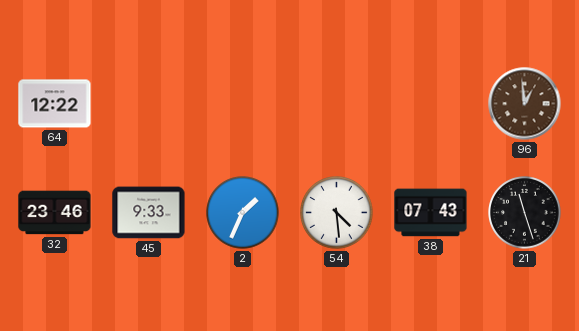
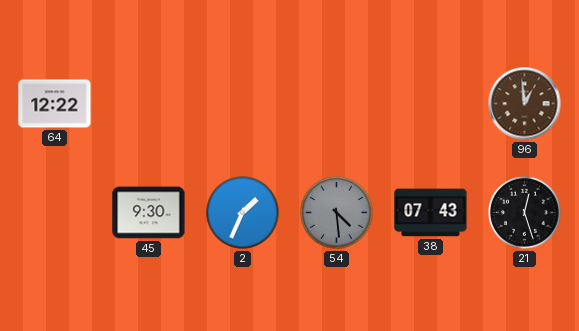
32: 23:46 -> none
45: 9:33 -> 9:30
54 dial: white -> grey
21: 11:27 -> 12:27
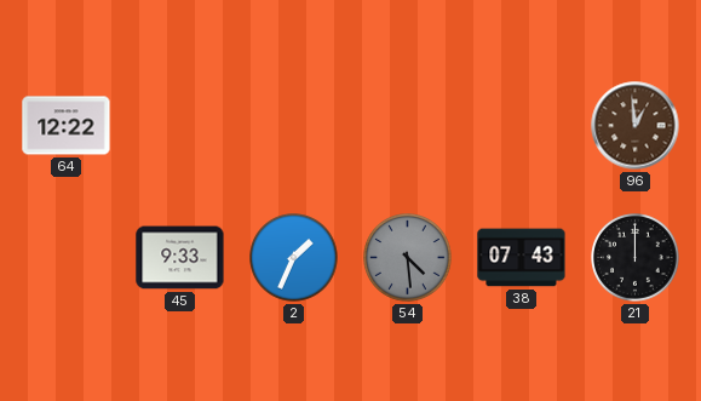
45: 9:30 -> 9:33
21: 12:27 -> 12:00
